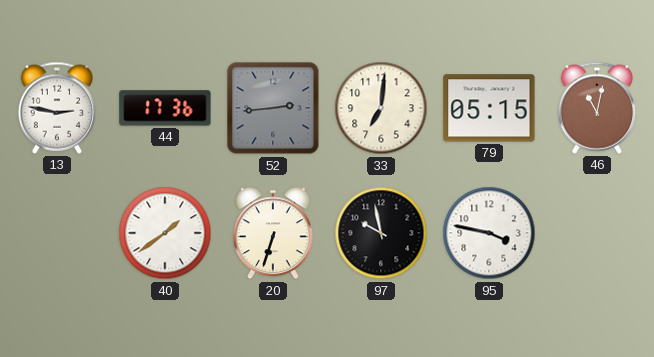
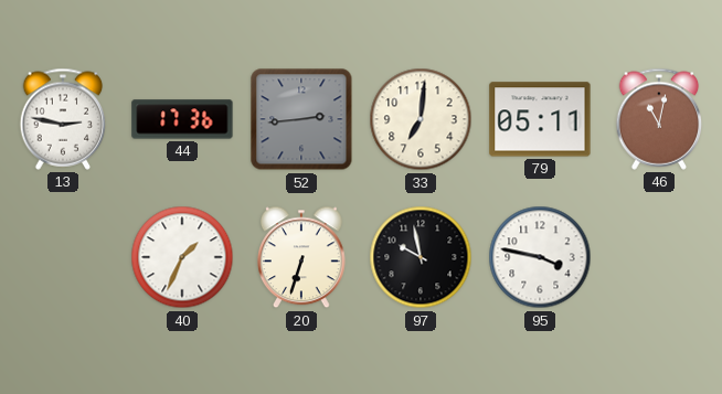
79: 05:15 -> 05:11
40: 1:39 -> 1:34
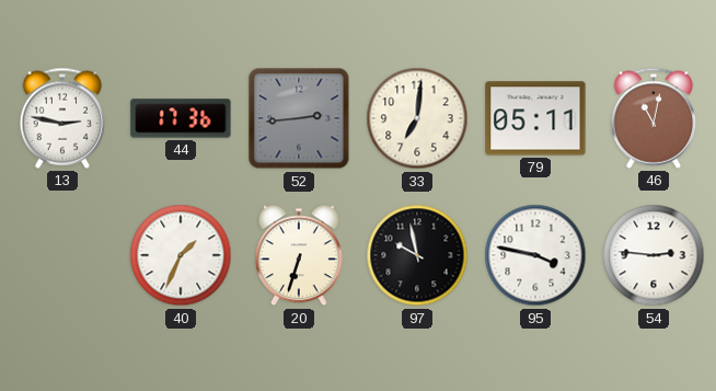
54: none -> 2:46
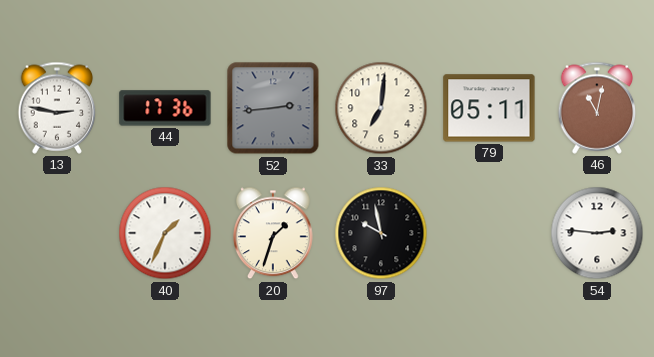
20: 6:33 -> 1:33
95: 3:47 -> none
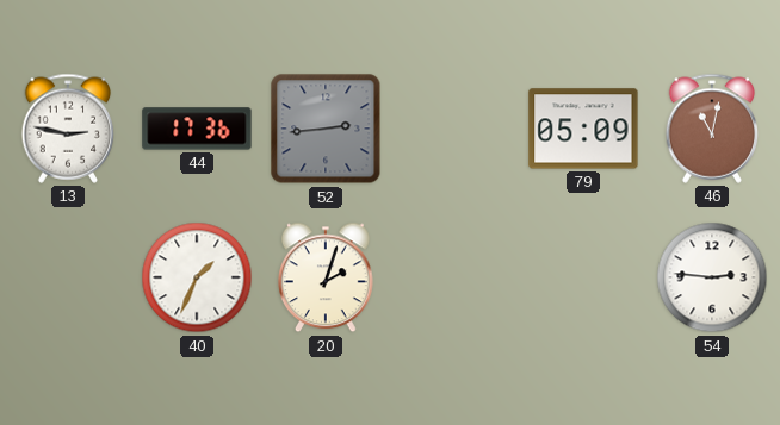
33: 7:01 -> none
79: 05:11 -> 05:09
20: 1:33 -> 2:03
97: 9:58 -> none
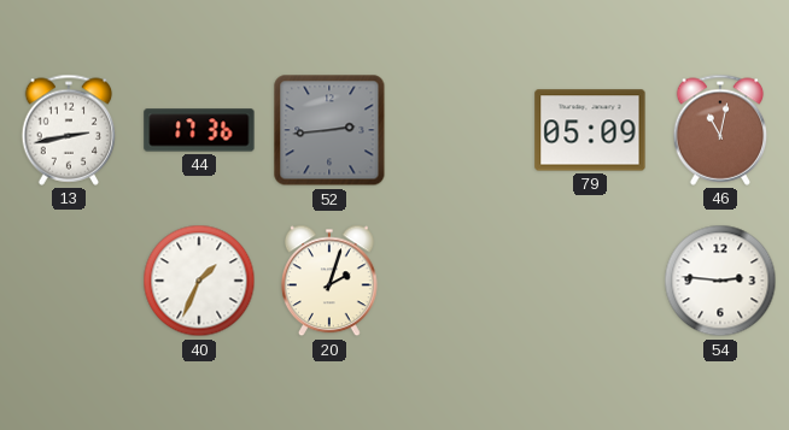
13: 2:47 -> 2:43
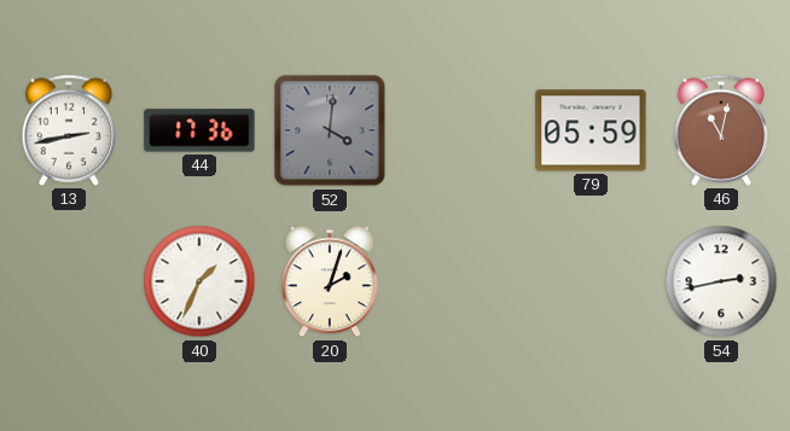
52: 2:44 -> 4:01
79: 05:09 -> 05:59
54: 2:46 -> 2:43
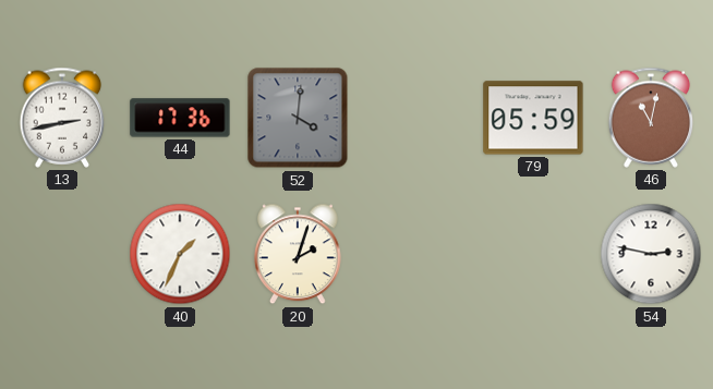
54: 2:43 -> 2:47
